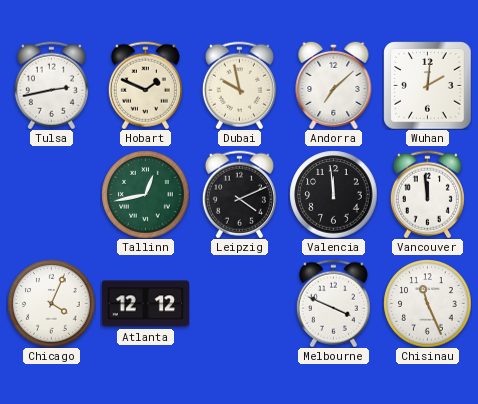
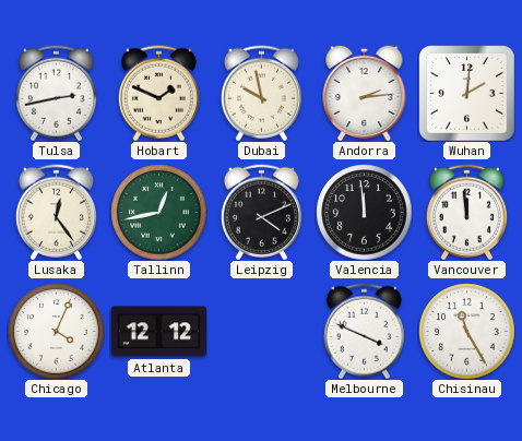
Andorra: 7:08 -> 2:14
Lusaka: none -> 12:24
Chisinau: 11:26 -> 11:25
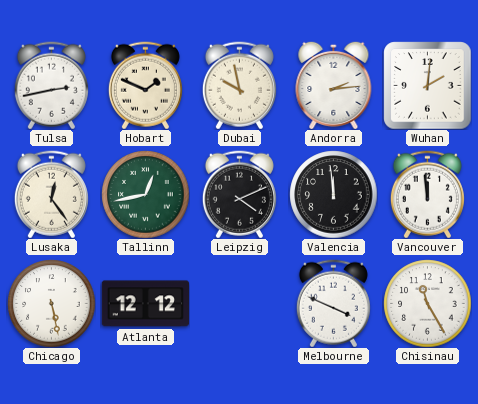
Chicago: 4:04 -> 5:28
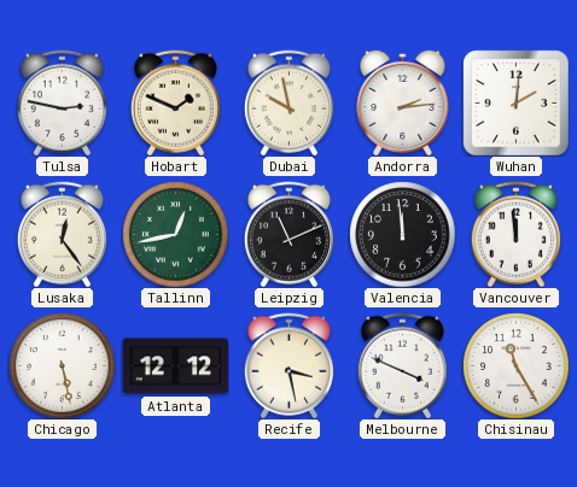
Tulsa: 2:43 -> 2:47
Leipzig: 4:11 -> 11:11
Recife: none -> 3:28
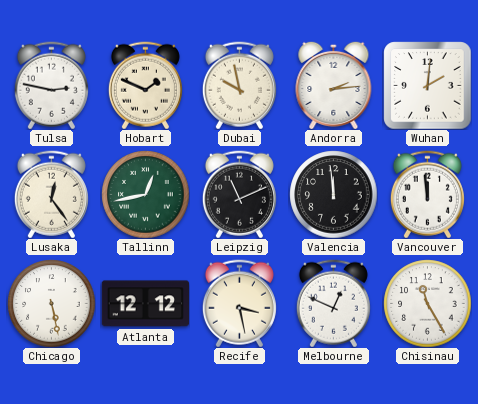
Melbourne: 3:49 -> 12:49
